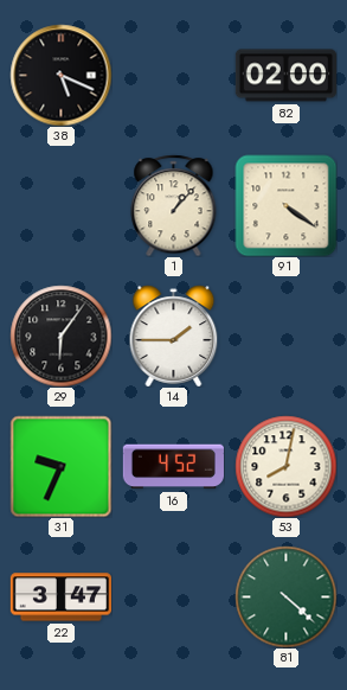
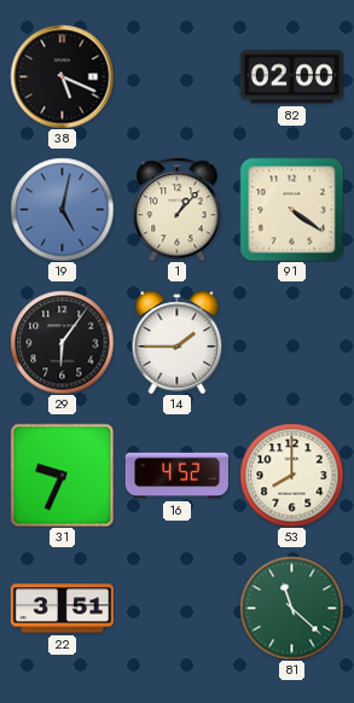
19: none -> 5:02
53: 8:02 -> 8:00
22: 3:47 -> 3:51
81: 4:22 -> 11:22
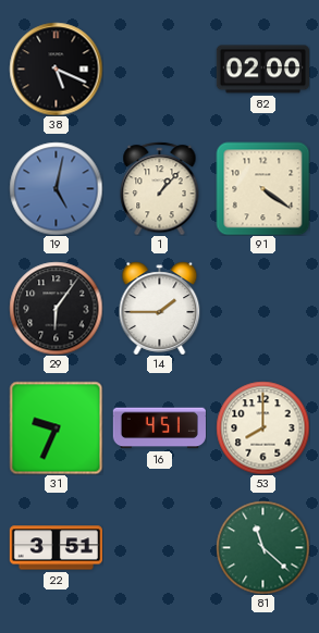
16: 4:52 -> 4:51
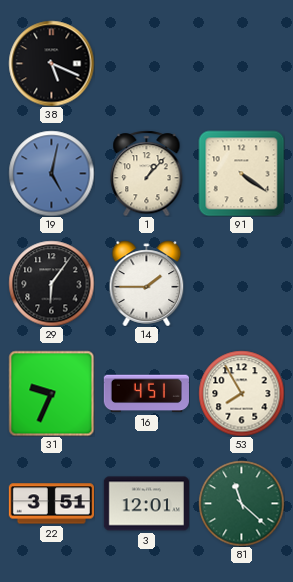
82: 02:00 -> none
53: 8:00 -> 7:55
3: none -> 12:01
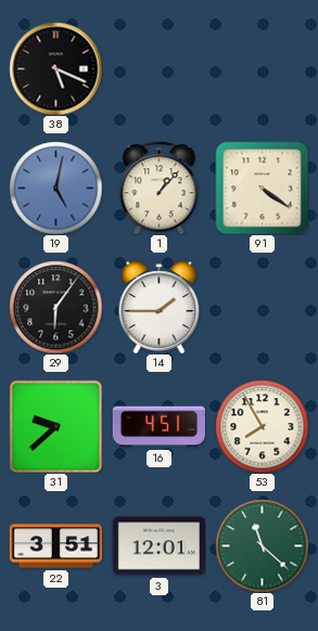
31: 9:34 -> 9:38
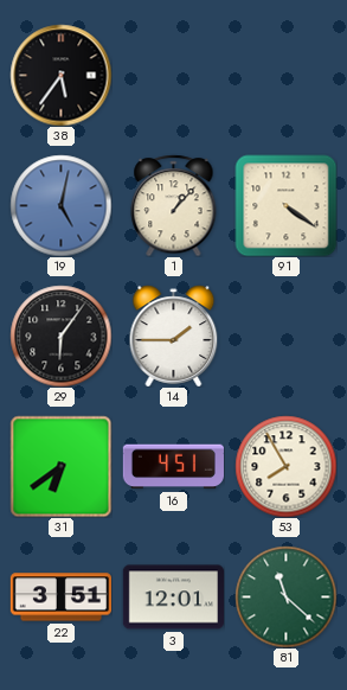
38: 5:19 -> 5:36
31: 9:38 -> 6:39
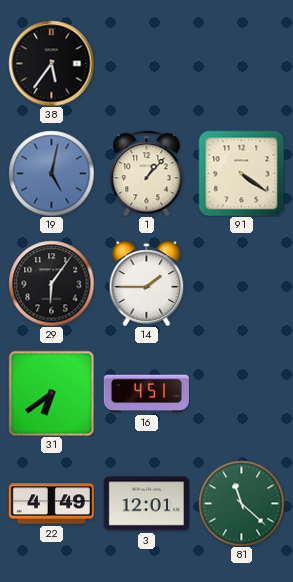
53: 7:55 -> none
22: 3:51 -> 4:49
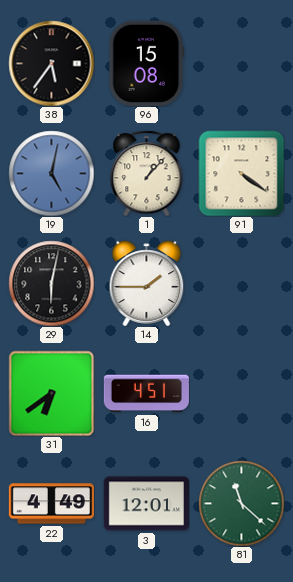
96: none -> 15:08
29: 6:06 -> 6:02
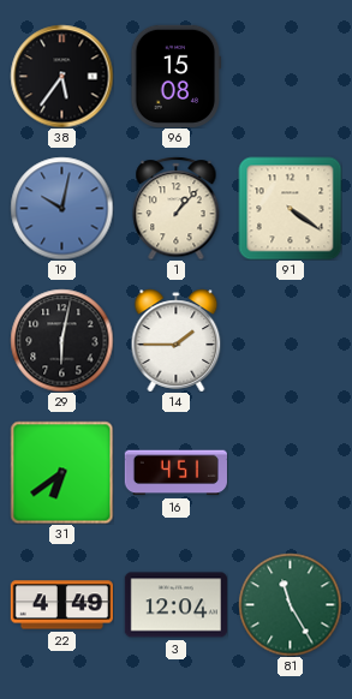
19: 5:02 -> 10:02
3: 12:01 -> 12:04
81: 11:22 -> 11:25
